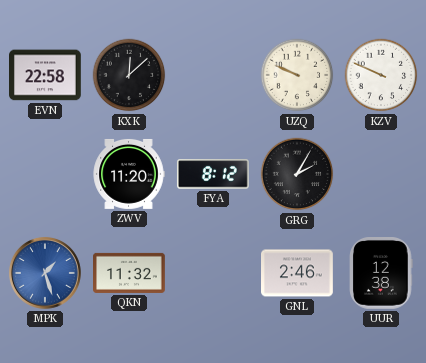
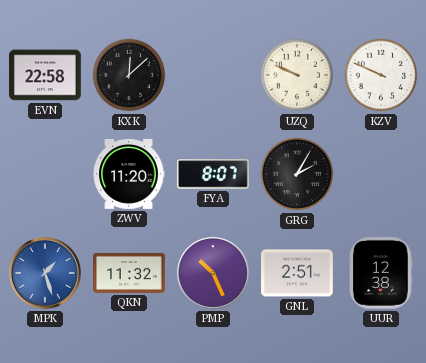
FYA: 8:12 -> 8:07
PMP: none -> 10:26
GNL: 2:46 -> 2:51
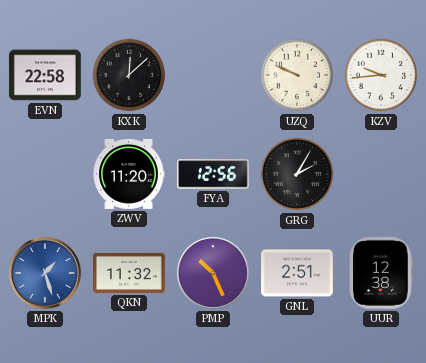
KZV: 9:49 -> 9:44
FYA: 8:07 -> 12:56
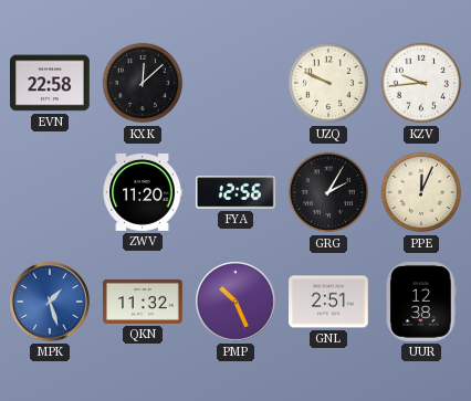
PPE: none -> 12:04
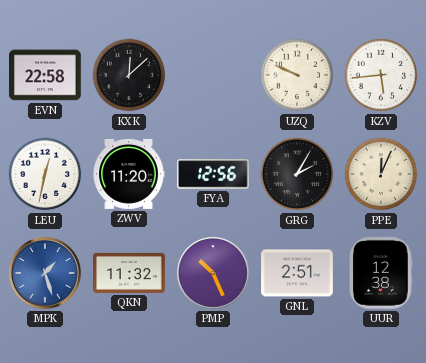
KZV: 9:44 -> 5:44
LEU: none -> 12:32
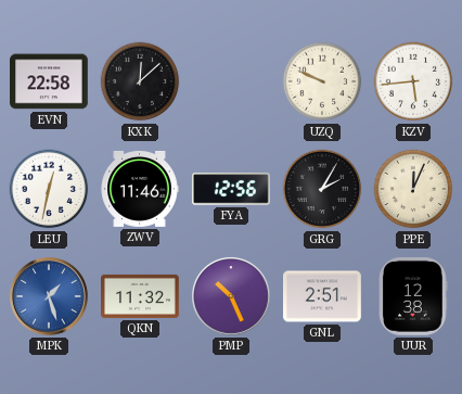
ZWV: 11:20 -> 11:46
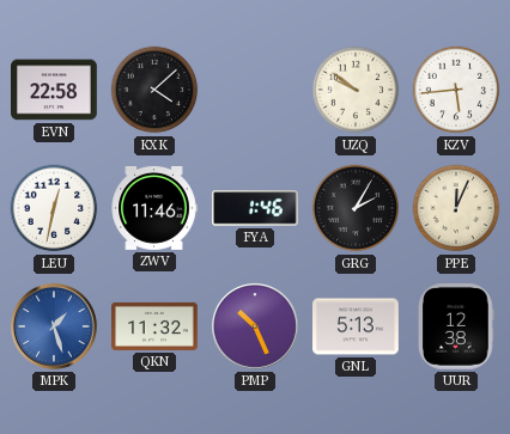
KXK: 12:08 -> 4:08
UZQ: 9:49 -> 9:51
FYA: 12:56 -> 1:46
GNL: 2:51 -> 5:13
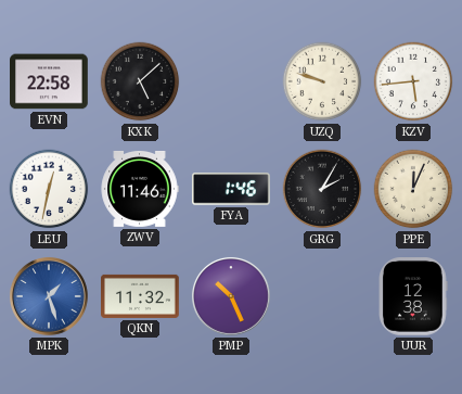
KXK: 4:08 -> 5:08
UZQ: 9:51 -> 9:48
GNL: 5:13 -> none
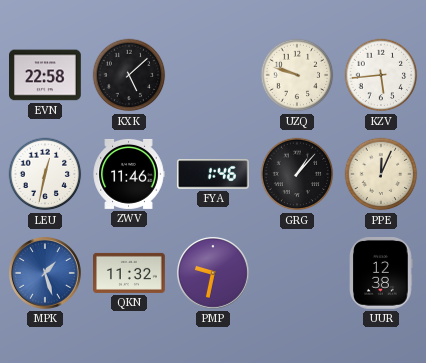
GRG: 2:05 -> 1:07
PMP: 10:26 -> 9:32
